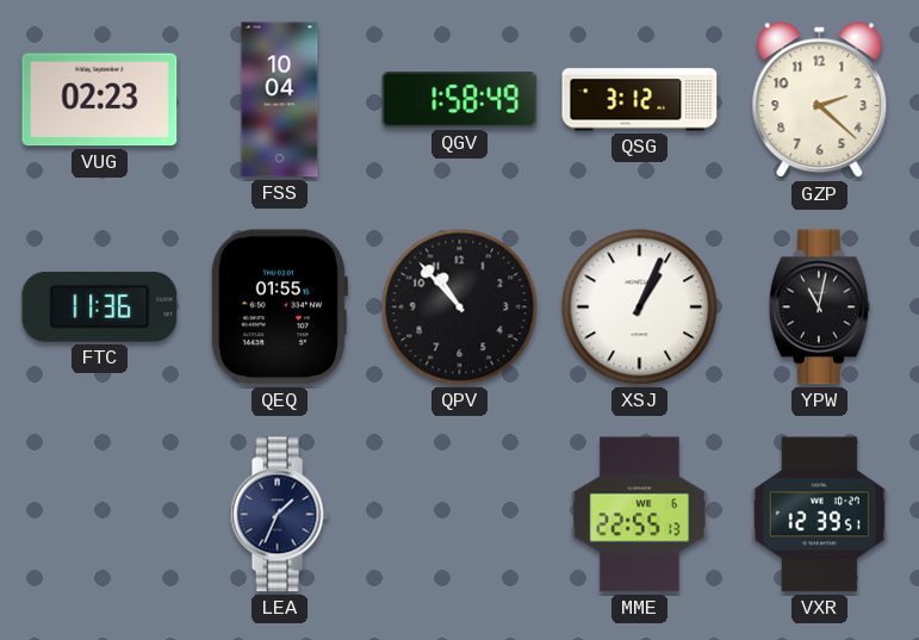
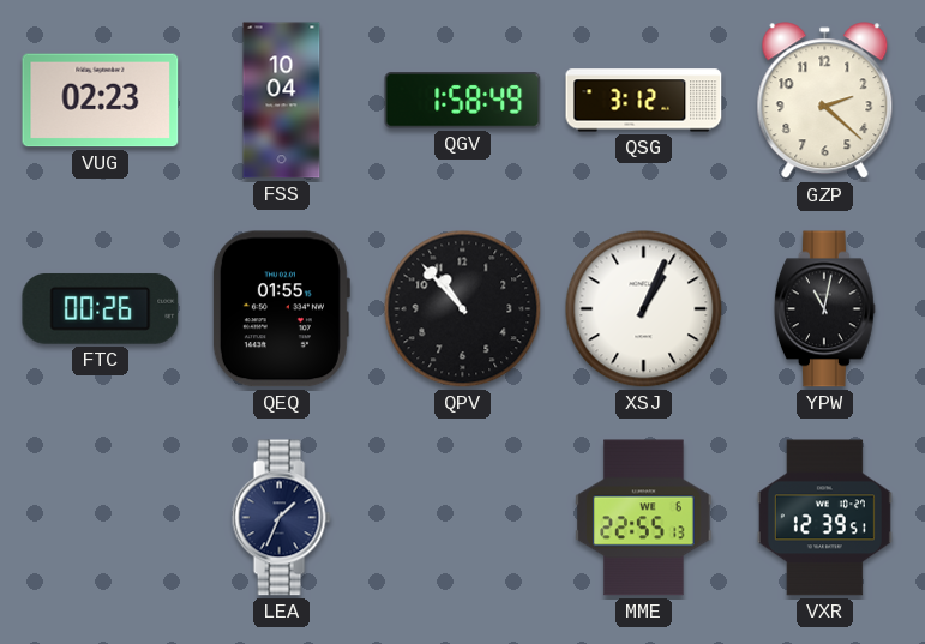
FTC: 11:36 -> 00:26
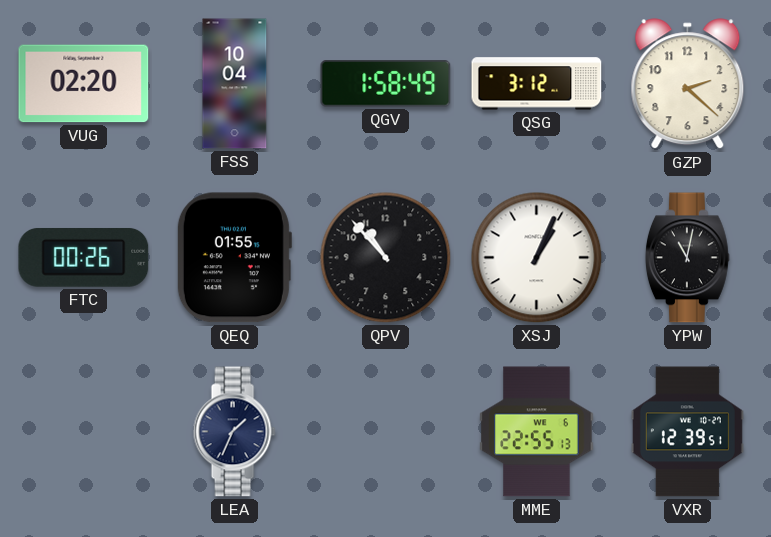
VUG: 02:23 -> 02:20
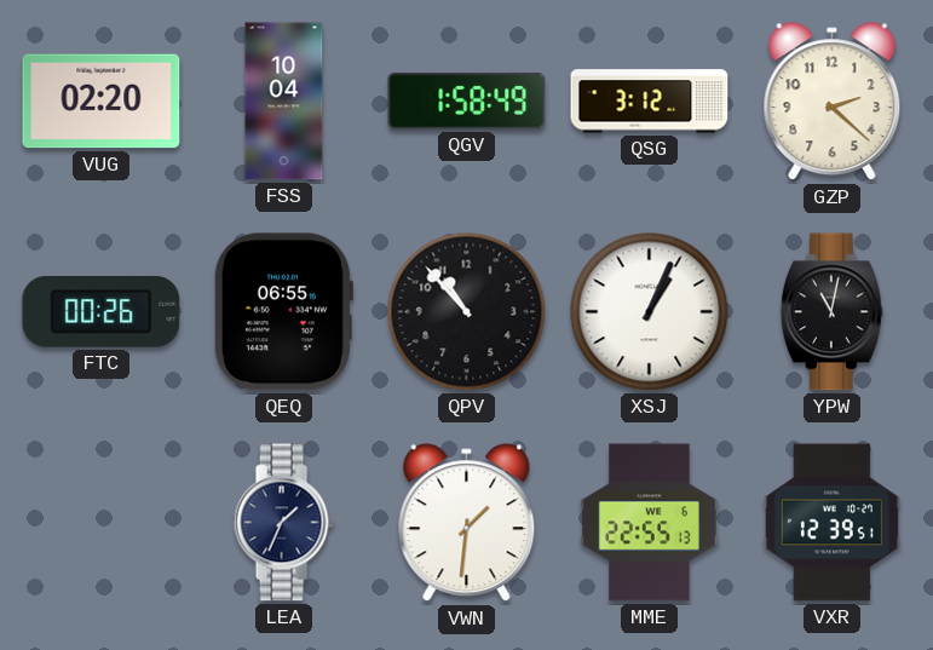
QEQ: 01:55 -> 06:55
VWN: none -> 1:31
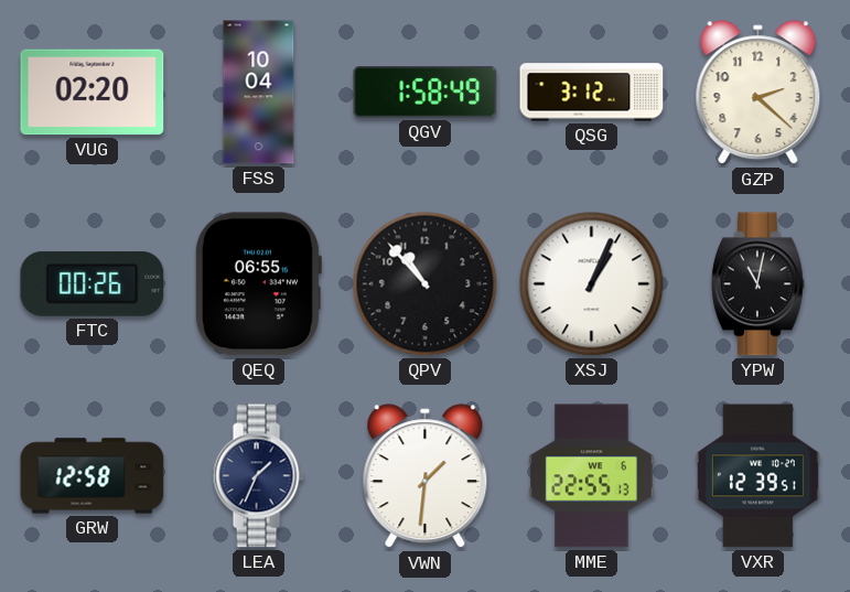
GRW: none -> 12:58
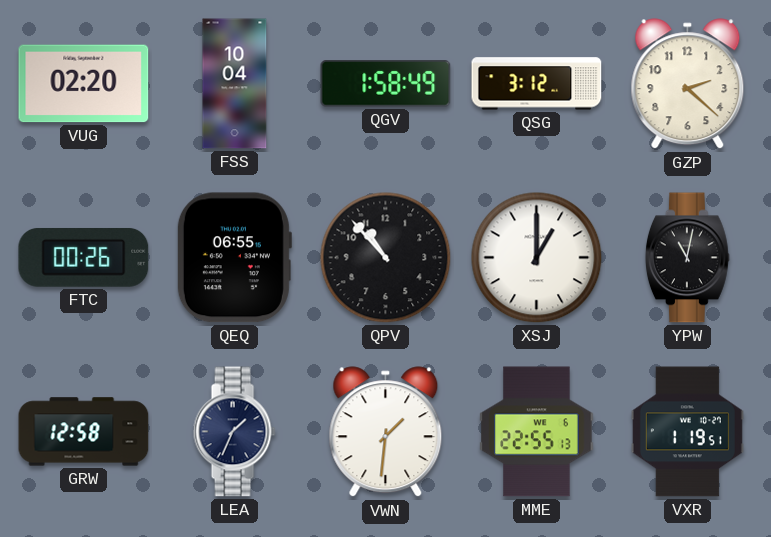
XSJ: 1:04 -> 1:00
VXR: 12:39 -> 1:19
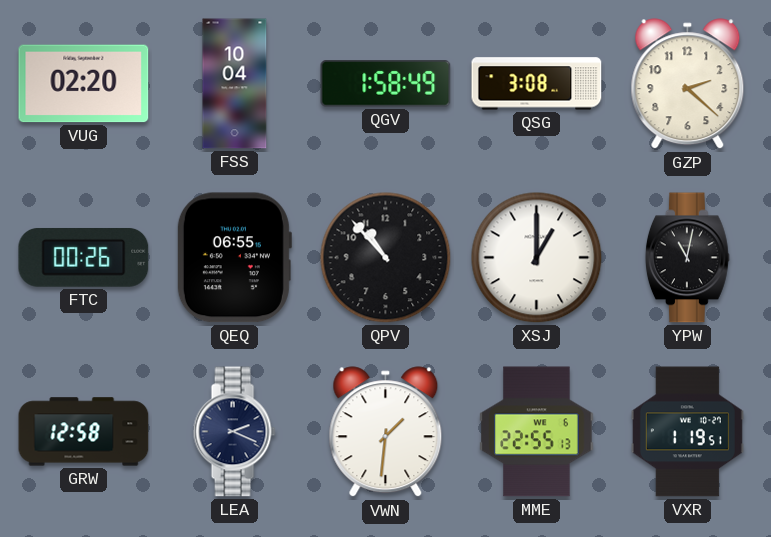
QSG: 3:12 -> 3:08
LEA: 1:34 -> 2:19
